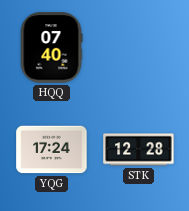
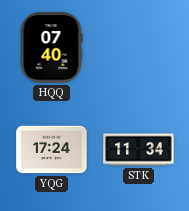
STK: 12:28 -> 11:34
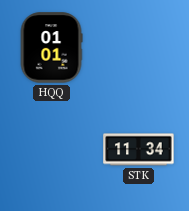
HQQ: 07:40 -> 01:01
YQG: 17:24 -> none
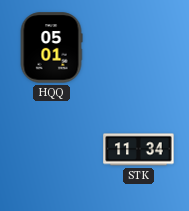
HQQ: 01:01 -> 05:01
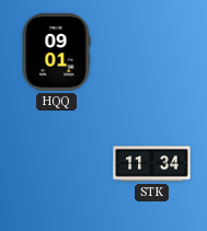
HQQ: 05:01 -> 09:01
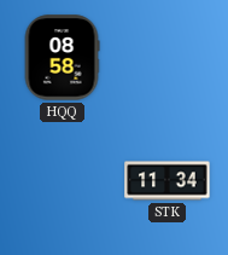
HQQ: 09:01 -> 08:58
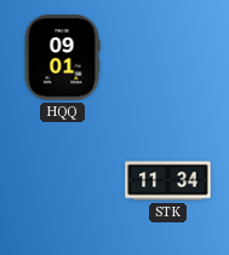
HQQ: 08:58 -> 09:01
